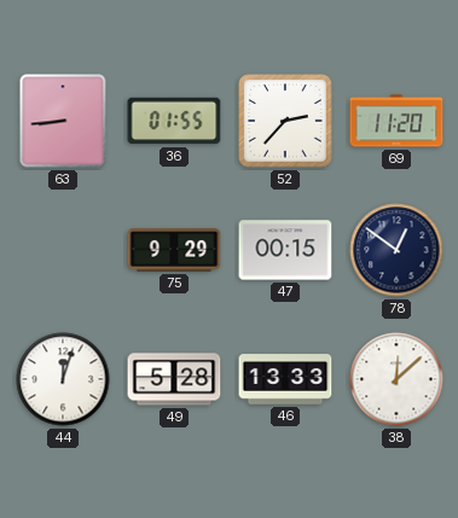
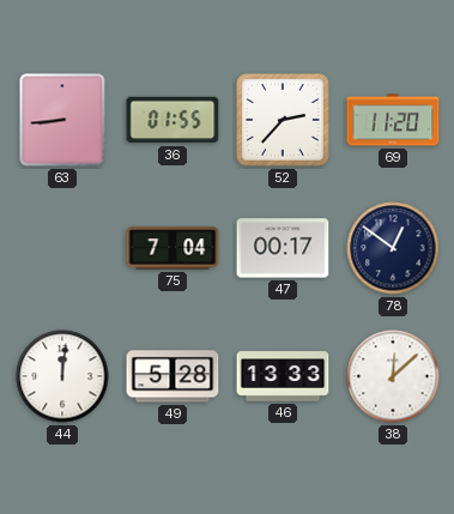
75: 9:29 -> 7:04
47: 00:15 -> 00:17
44: 12:03 -> 12:01
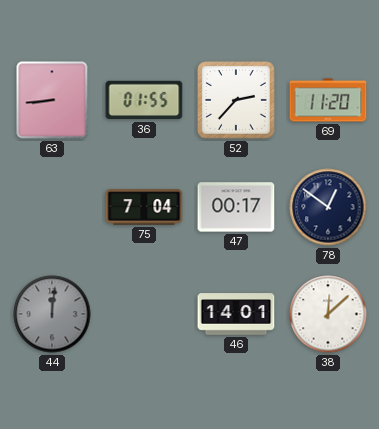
44 dial: white -> grey
49: 5:28 -> none
46: 13:33 -> 14:01
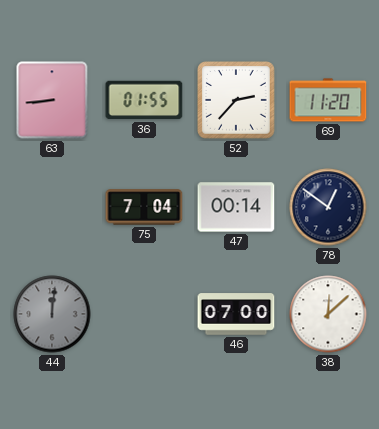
47: 00:17 -> 00:14
46: 14:01 -> 07:00
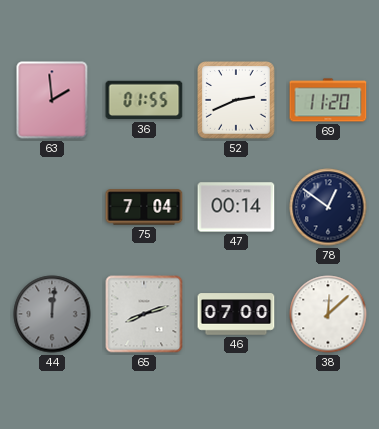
63: 8:44 -> 1:59
52: 2:37 -> 2:41
65: none -> 8:12
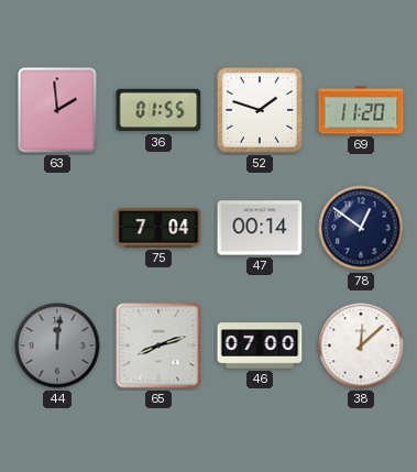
52: 2:41 -> 1:48
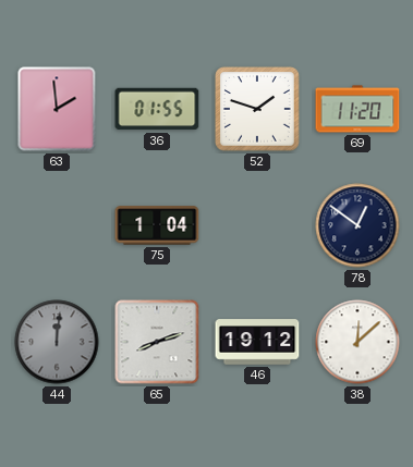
75: 7:04 -> 1:04
47: 00:14 -> none
46: 07:00 -> 19:12
